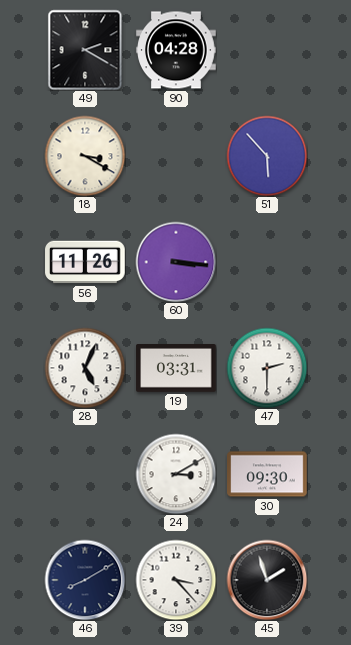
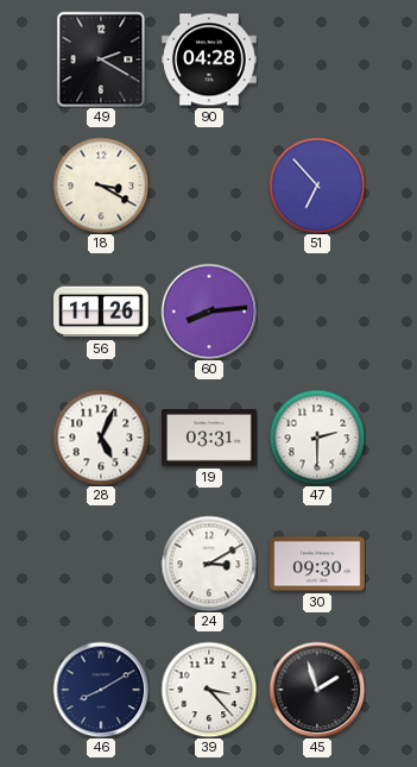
51: 5:53 -> 6:53
60: 3:16 -> 8:14
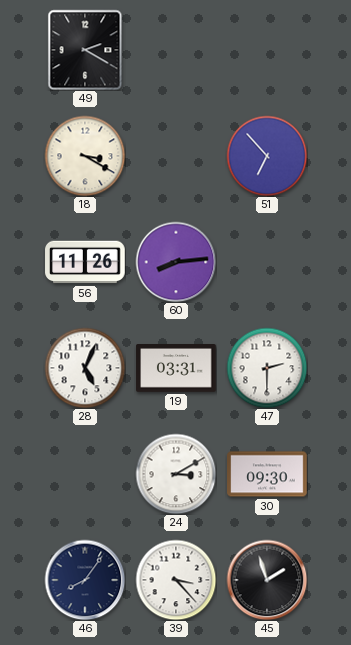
90: 04:28 -> none
46: 8:10 -> 8:06
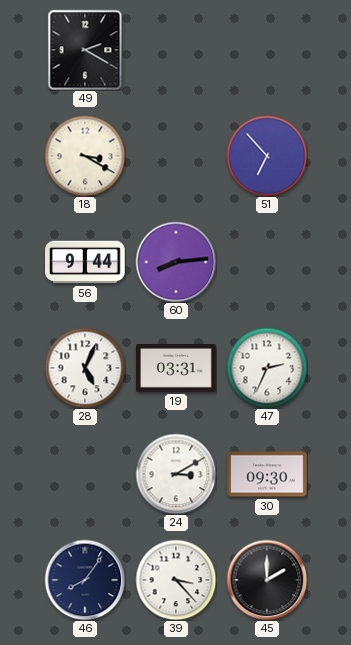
56: 11:26 -> 9:44
47: 2:30 -> 2:34
45: 1:57 -> 2:00
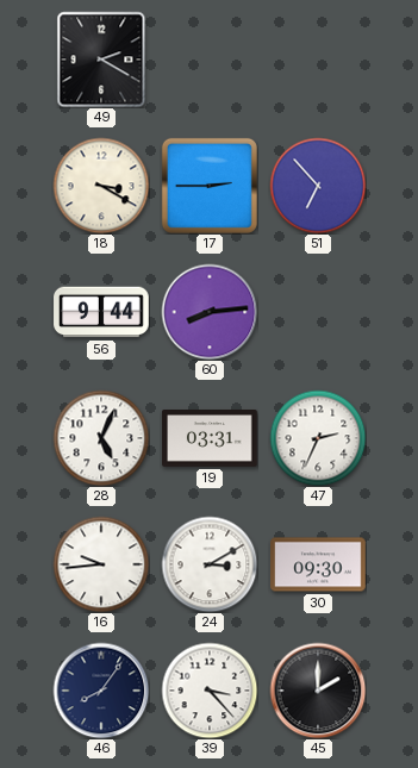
17: none -> 2:45
16: none -> 9:44
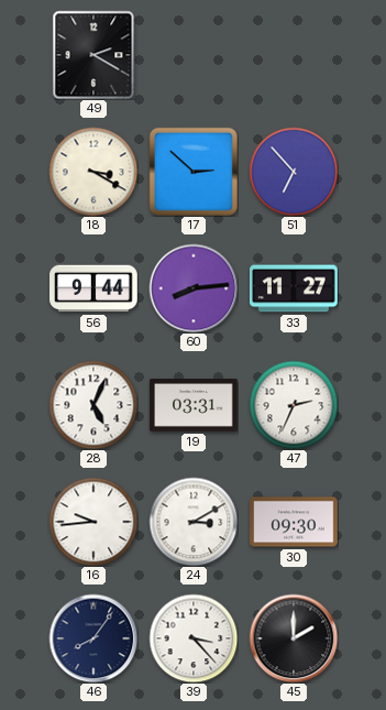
17: 2:45 -> 2:52
33: none -> 11:27
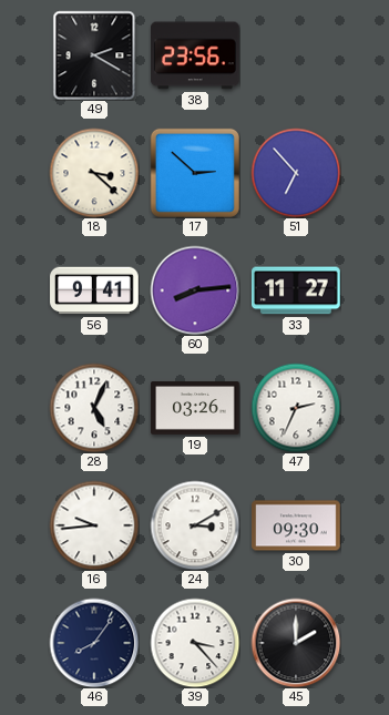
38: none -> 23:56
18: 3:20 -> 3:22
56: 9:44 -> 9:41
19: 03:31 -> 03:26
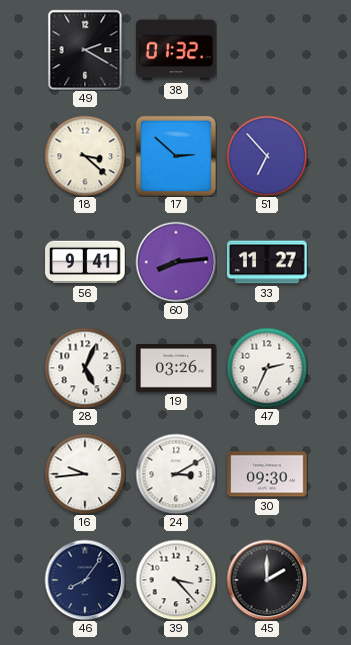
38: 23:56 -> 01:32
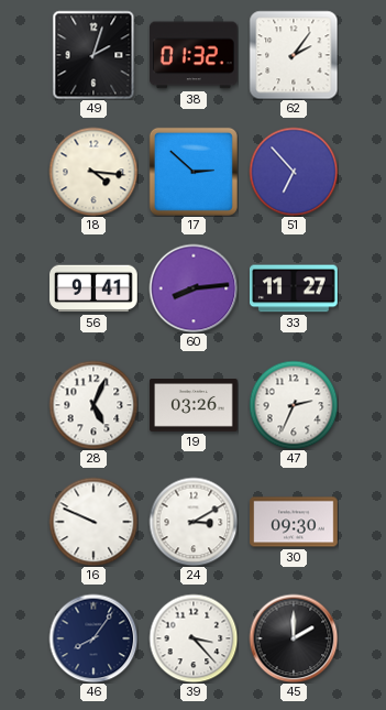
49: 2:20 -> 2:03
62: none -> 2:06
18: 3:22 -> 4:16
16: 9:44 -> 9:49
